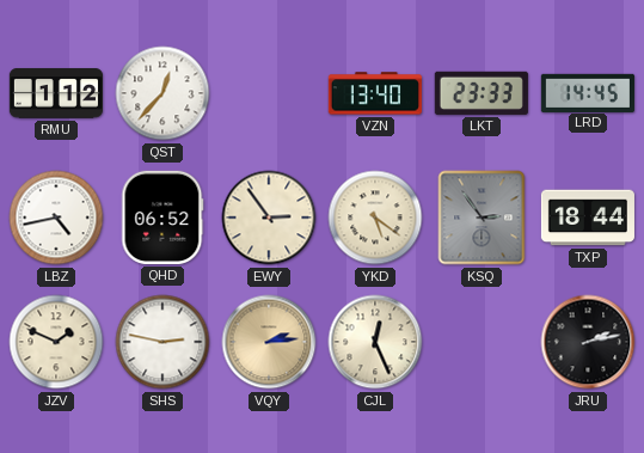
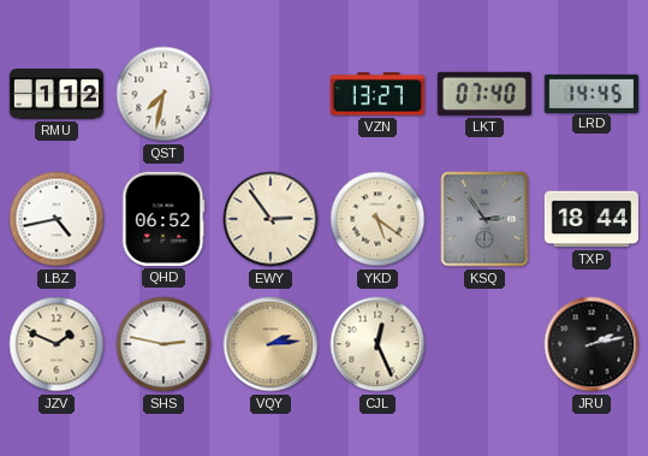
QST: 12:37 -> 7:32
VZN: 13:40 -> 13:27
LKT: 23:33 -> 07:40
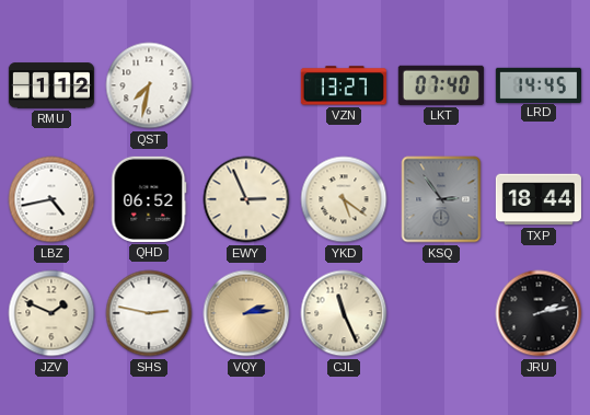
EWY: 2:54 -> 2:56
CJL: 12:26 -> 11:26
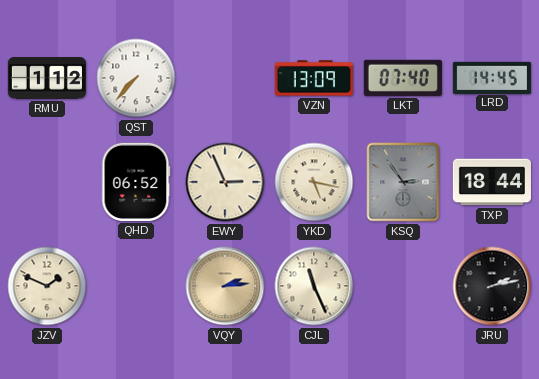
QST: 7:32 -> 7:37
VZN: 13:27 -> 13:09
LBZ: 4:43 -> none
YKD: 5:21 -> 5:17
SHS: 2:47 -> none
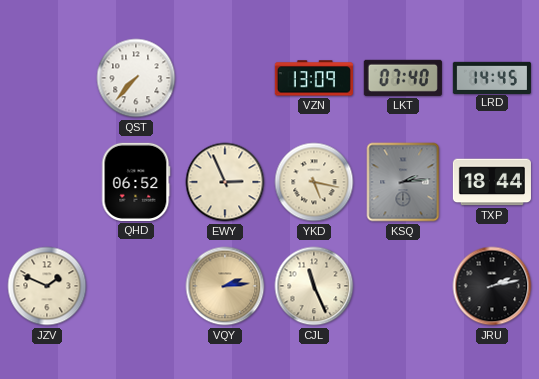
RMU: 1:12 -> none
KSQ: 2:54 -> 2:14
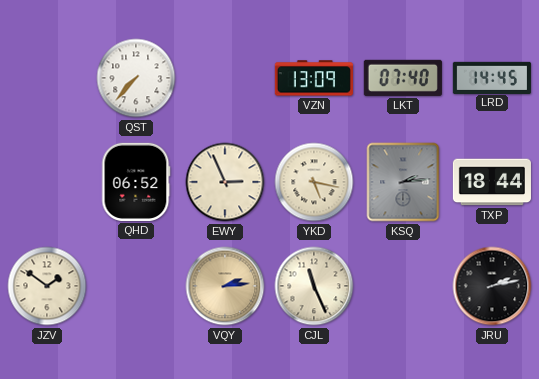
JZV: 1:49 -> 1:51
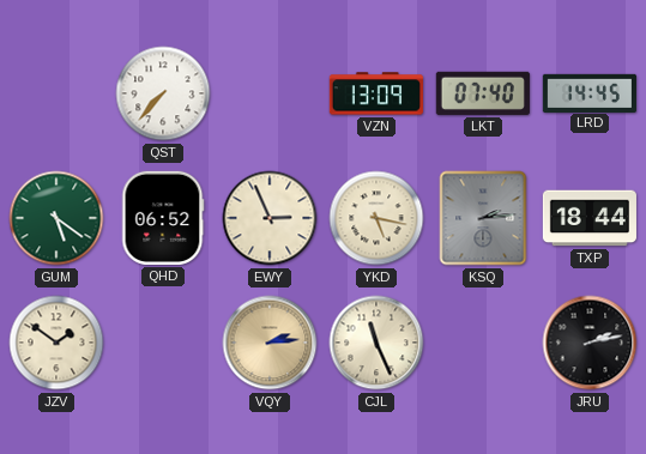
GUM: none -> 5:21
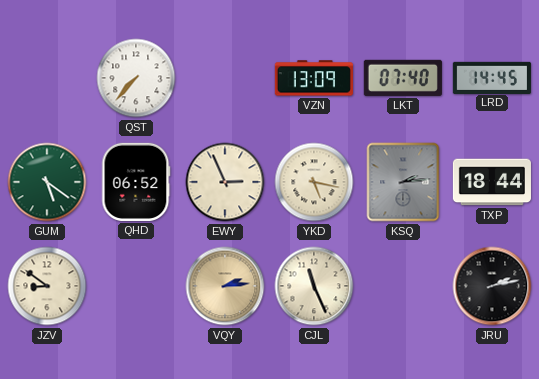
JZV: 1:51 -> 8:51
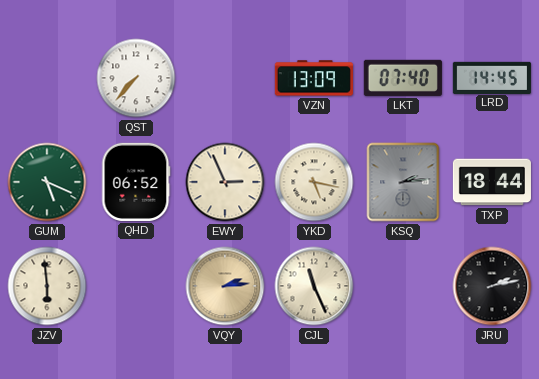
GUM: 5:21 -> 5:19
JZV: 8:51 -> 5:59
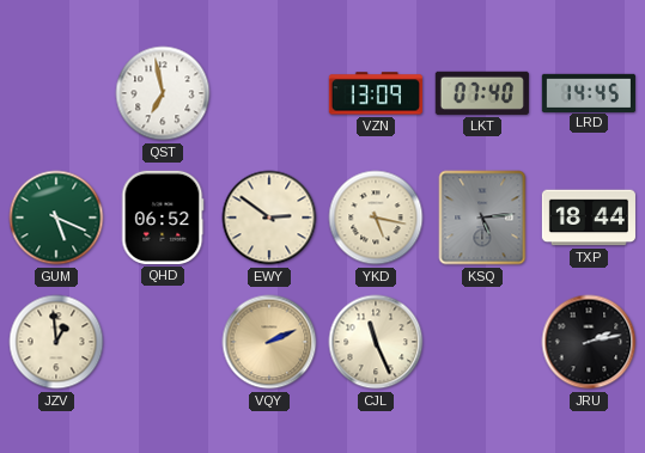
QST: 7:37 -> 6:58
EWY: 2:56 -> 2:51
KSQ: 2:14 -> 5:14
JZV: 5:59 -> 12:59
VQY: 2:14 -> 2:11
